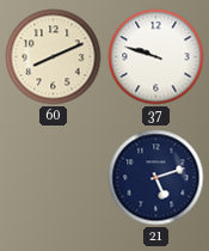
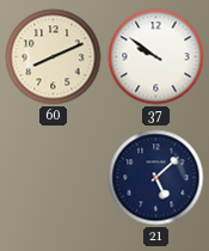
37: 9:48 -> 9:51
21: 5:12 -> 5:08
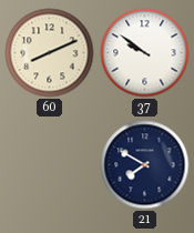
21: 5:08 -> 7:50
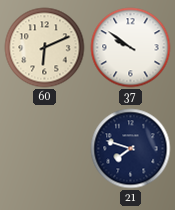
60: 8:11 -> 6:11
21: 7:50 -> 7:48
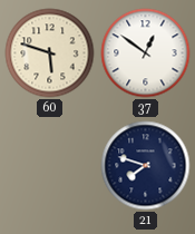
60: 6:11 -> 5:48
37: 9:51 -> 12:51
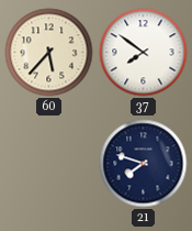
60: 5:48 -> 5:37
37: 12:51 -> 7:51
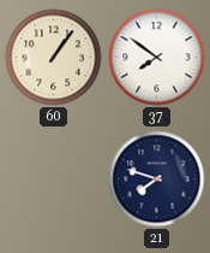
60: 5:37 -> 1:06
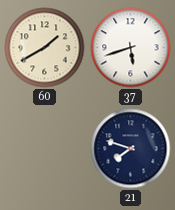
60: 1:06 -> 1:40
37: 7:51 -> 5:42
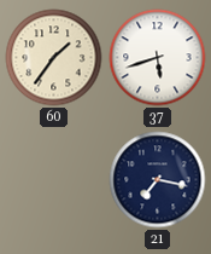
60: 1:40 -> 1:36
21: 7:48 -> 7:17
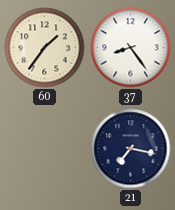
37: 5:42 -> 8:24
